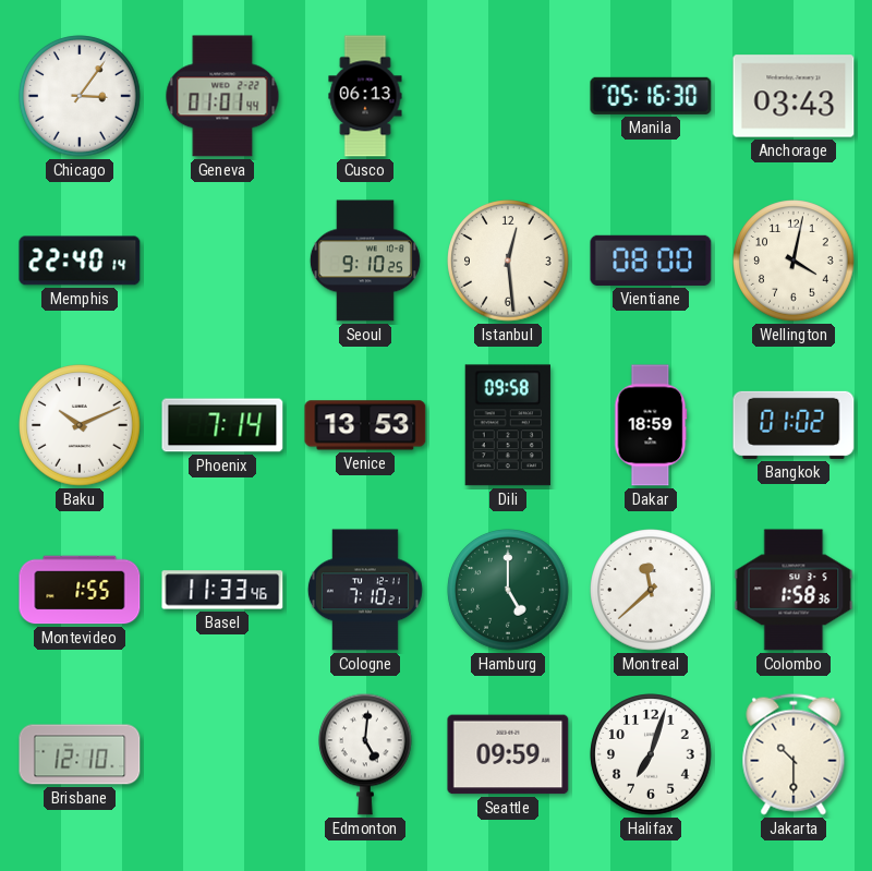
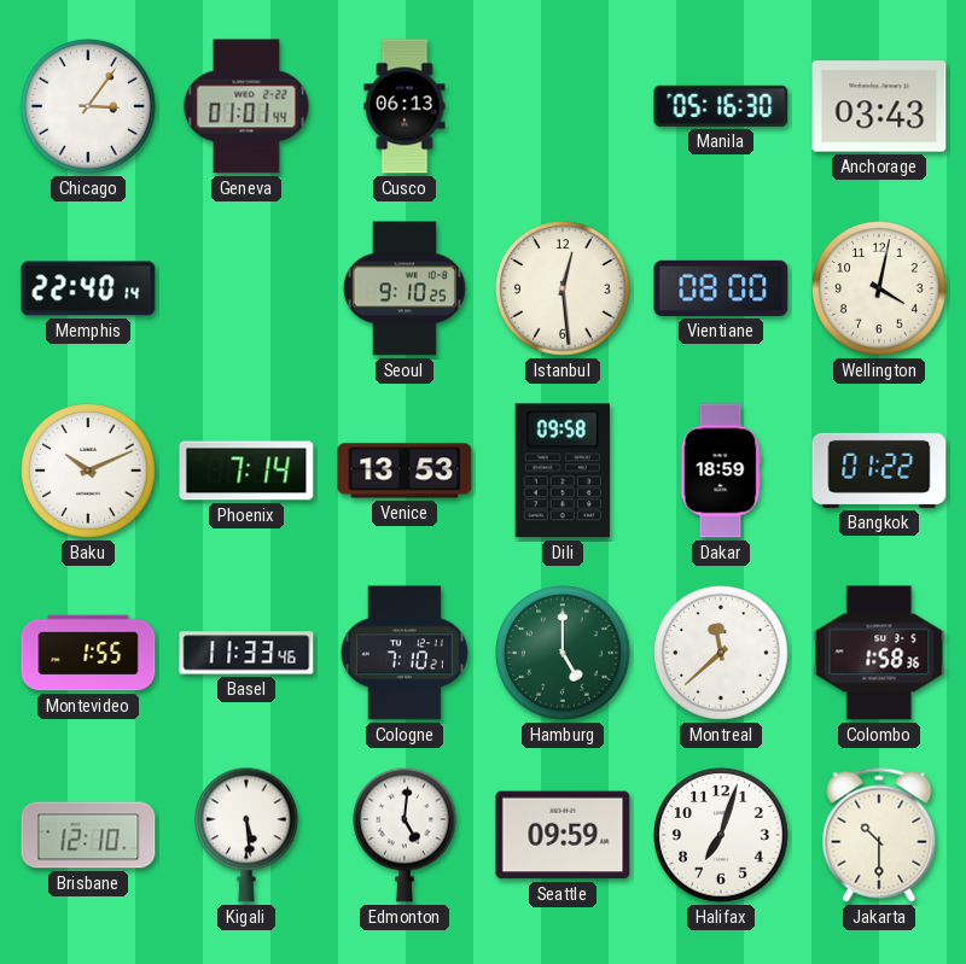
Bangkok: 01:02 -> 01:22
Kigali: none -> 5:29
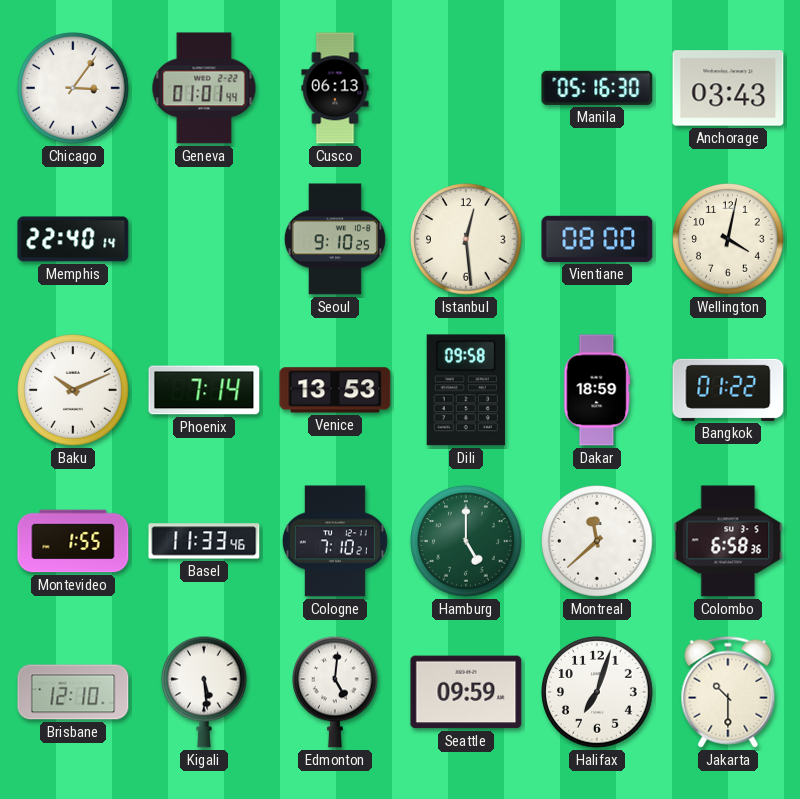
Colombo: 1:58 -> 6:58
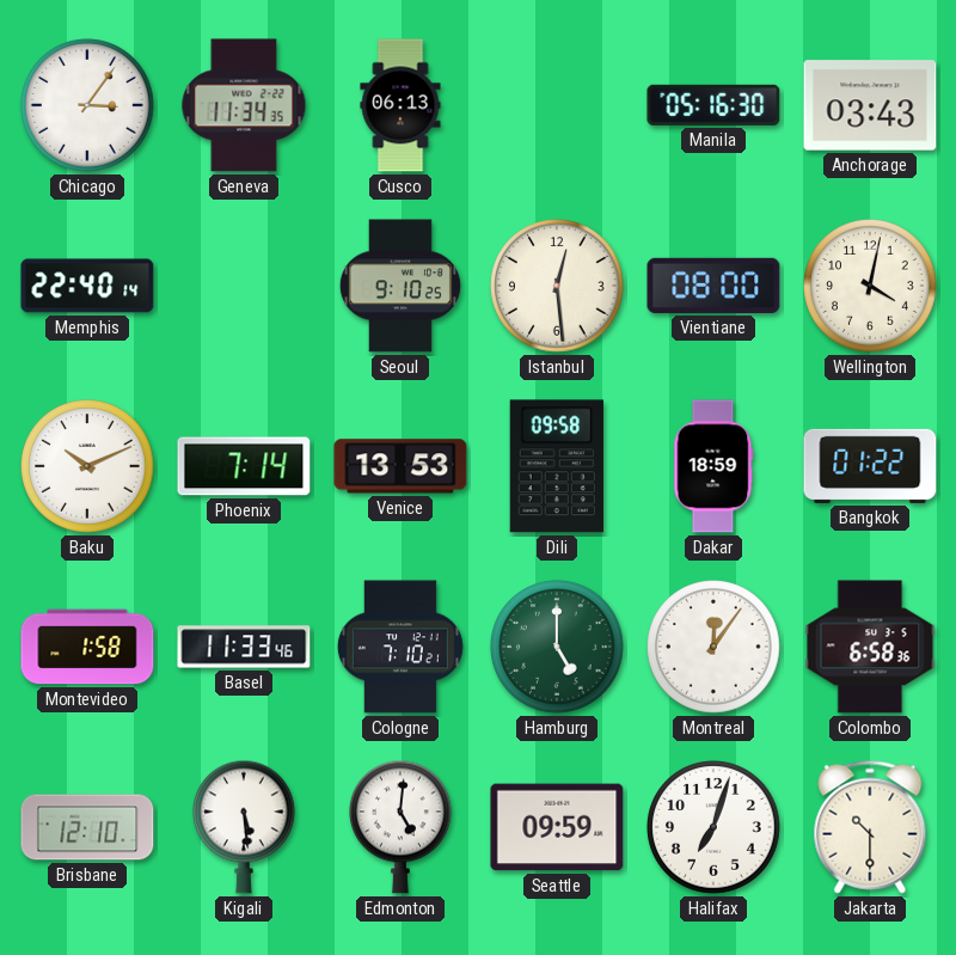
Geneva: 01:01 -> 11:34
Montevideo: 1:55 -> 1:58
Montreal: 11:38 -> 12:06
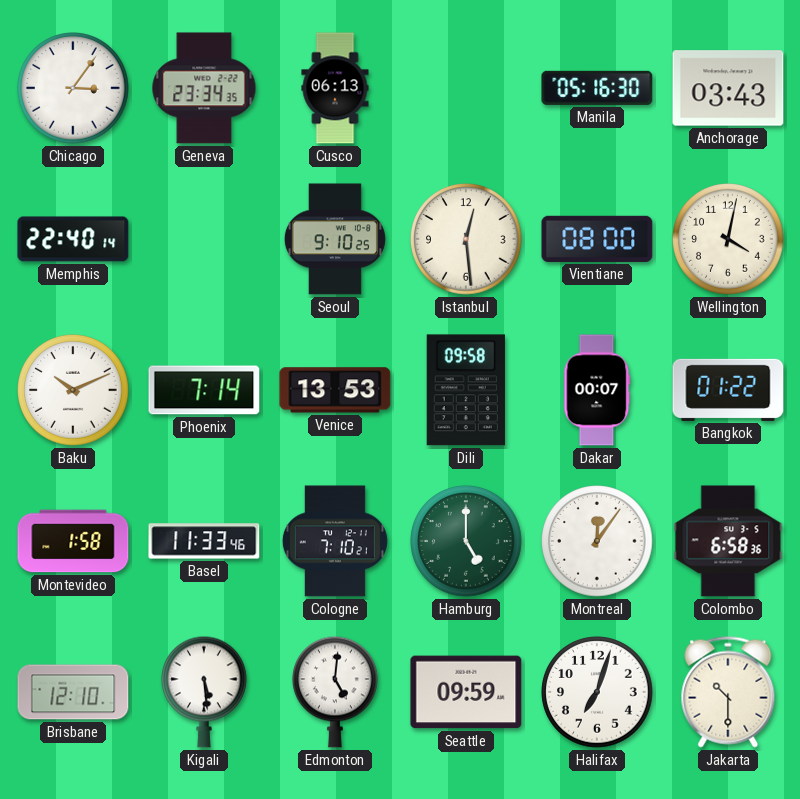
Geneva: 11:34 -> 23:34
Dakar: 18:59 -> 00:07
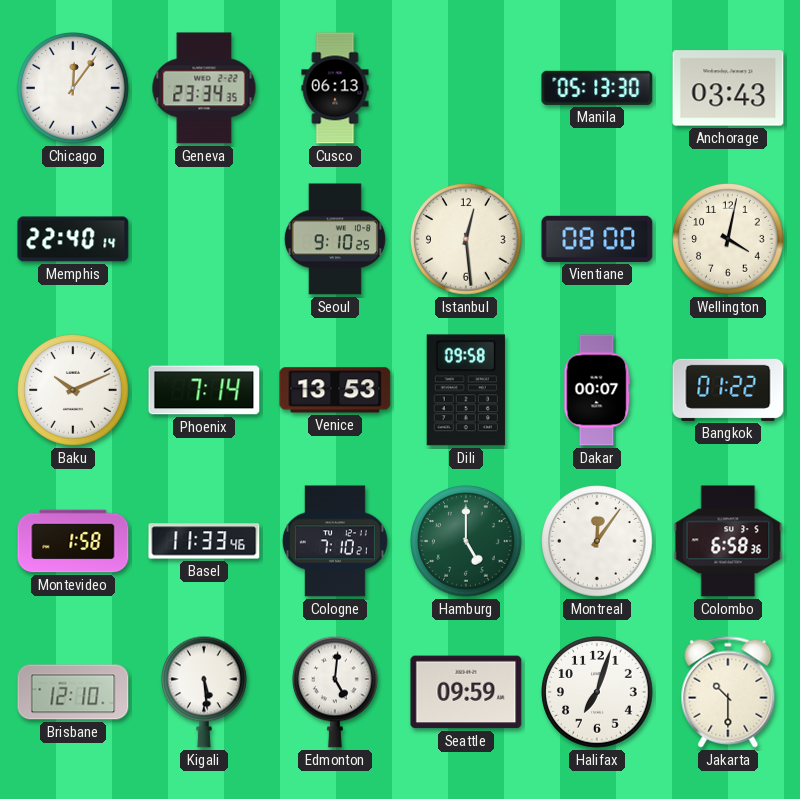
Chicago: 3:06 -> 12:06
Manila: 05:16 -> 05:13
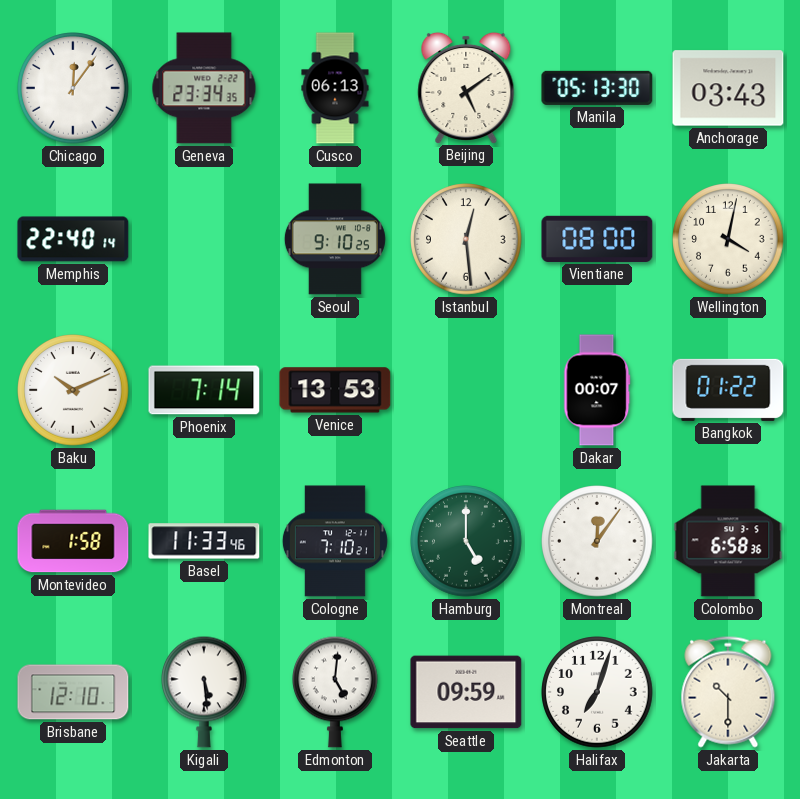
Beijing: none -> 5:09
Dili: 09:58 -> none
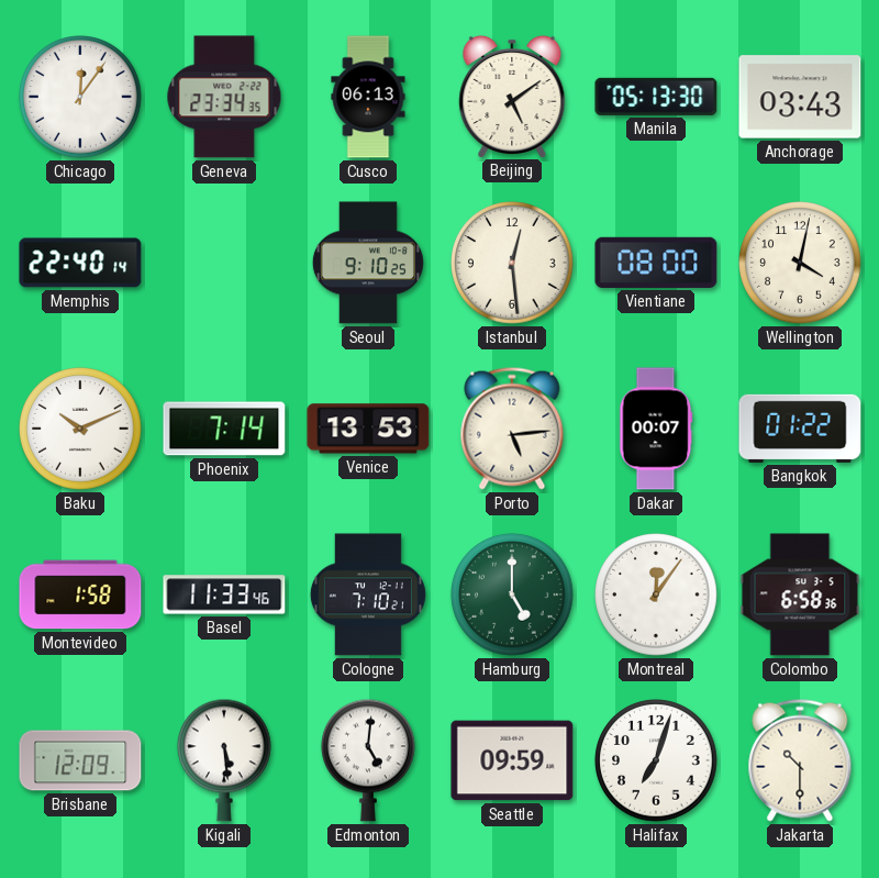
Porto: none -> 5:14
Brisbane: 12:10 -> 12:09
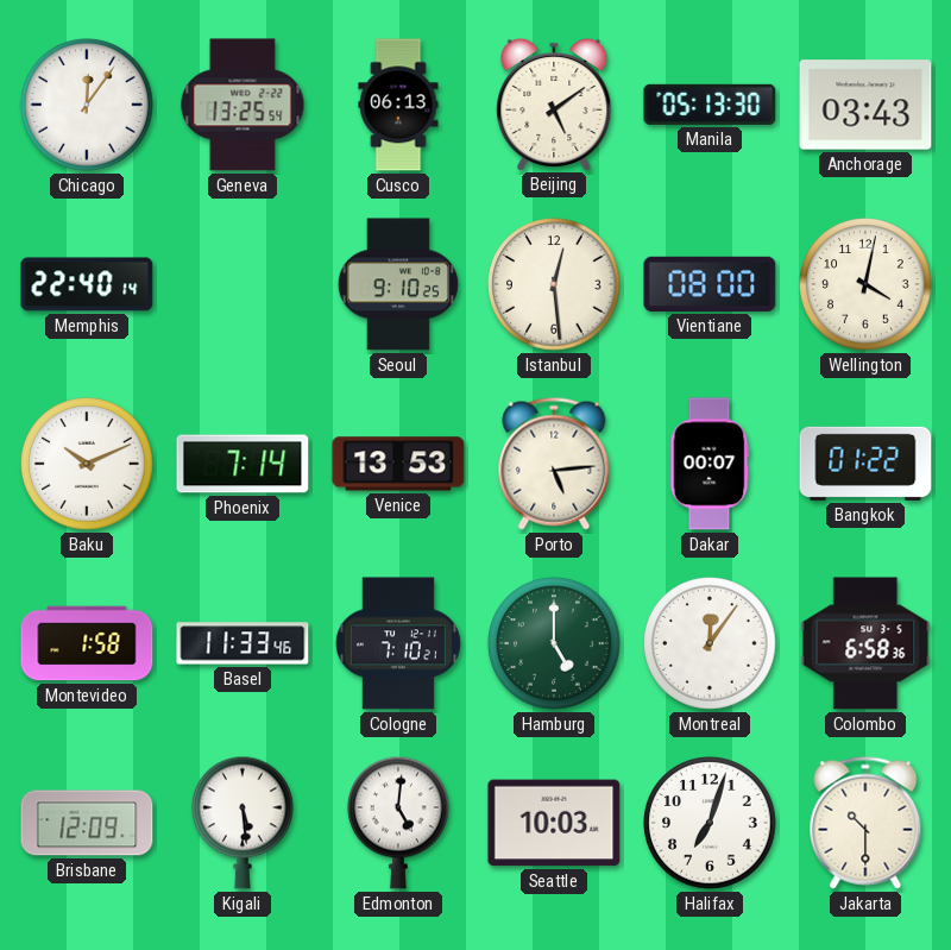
Geneva: 23:34 -> 13:25
Seattle: 09:59 -> 10:03
